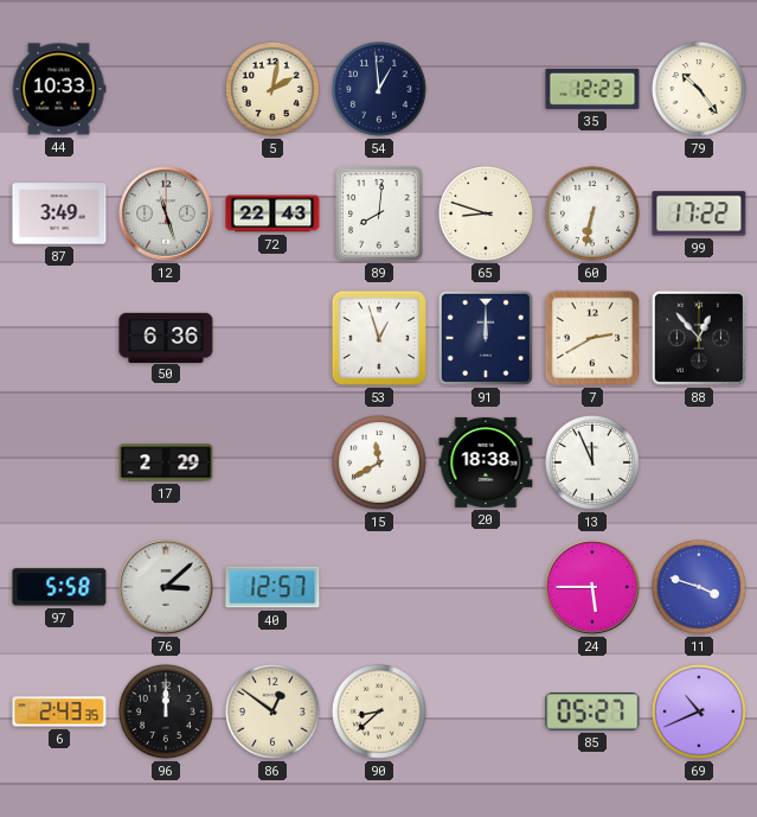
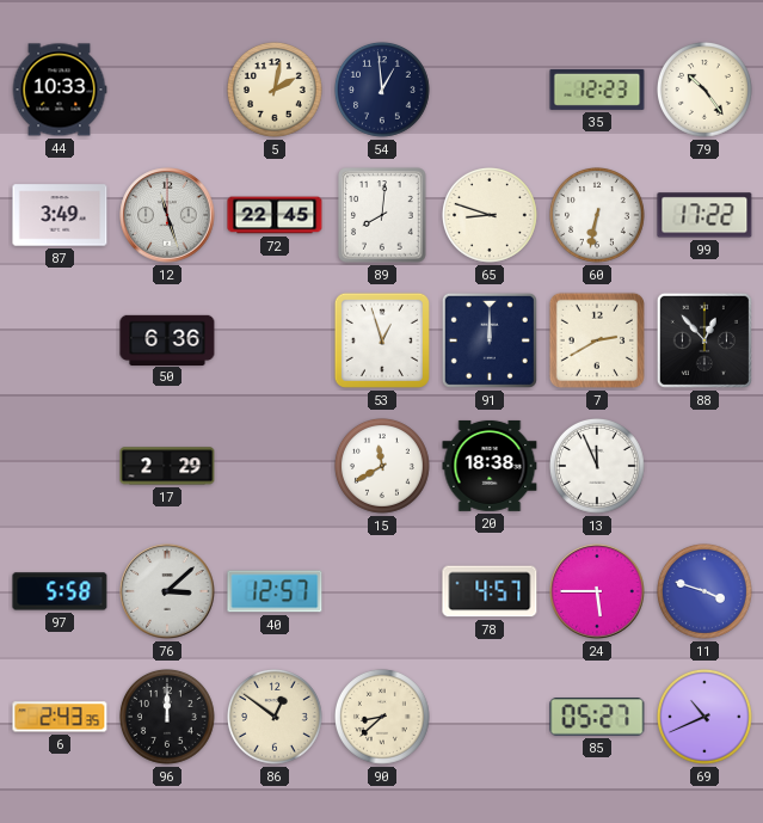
72: 22:43 -> 22:45
78: none -> 4:57
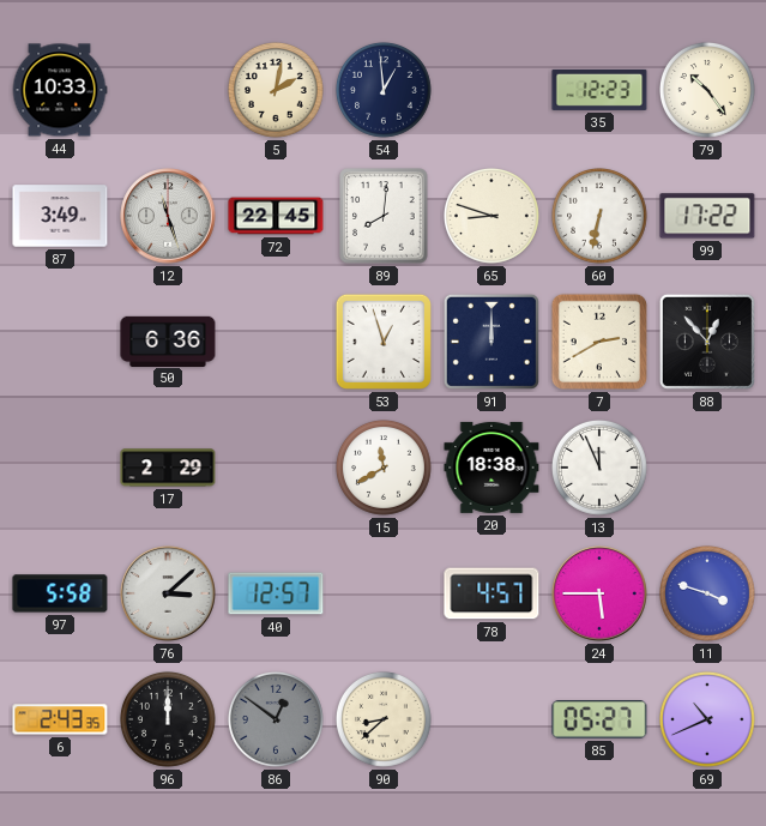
86 dial: cream -> grey
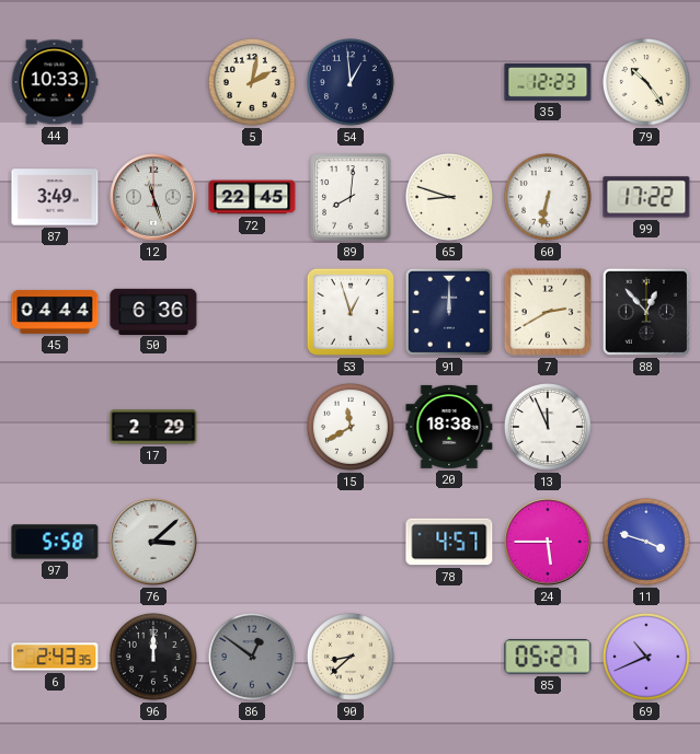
45: none -> 04:44
40: 12:57 -> none
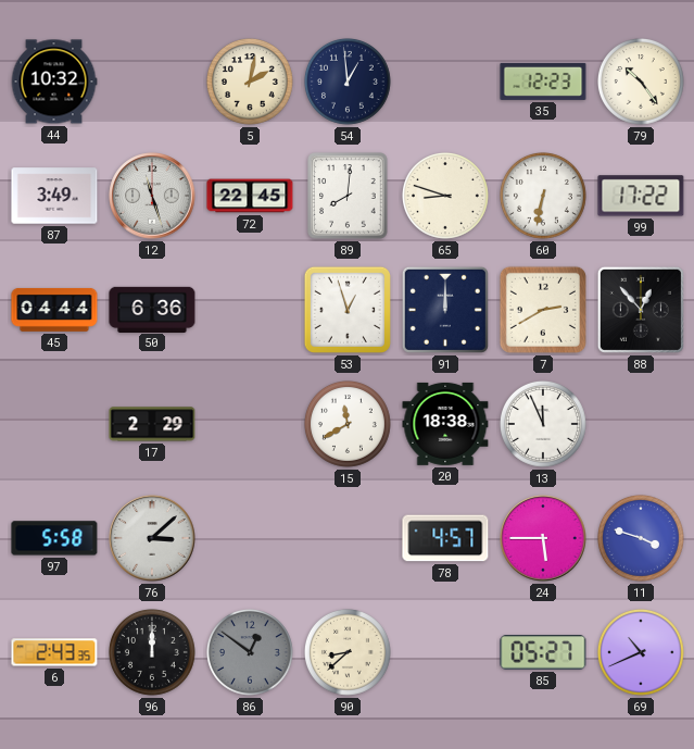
44: 10:33 -> 10:32
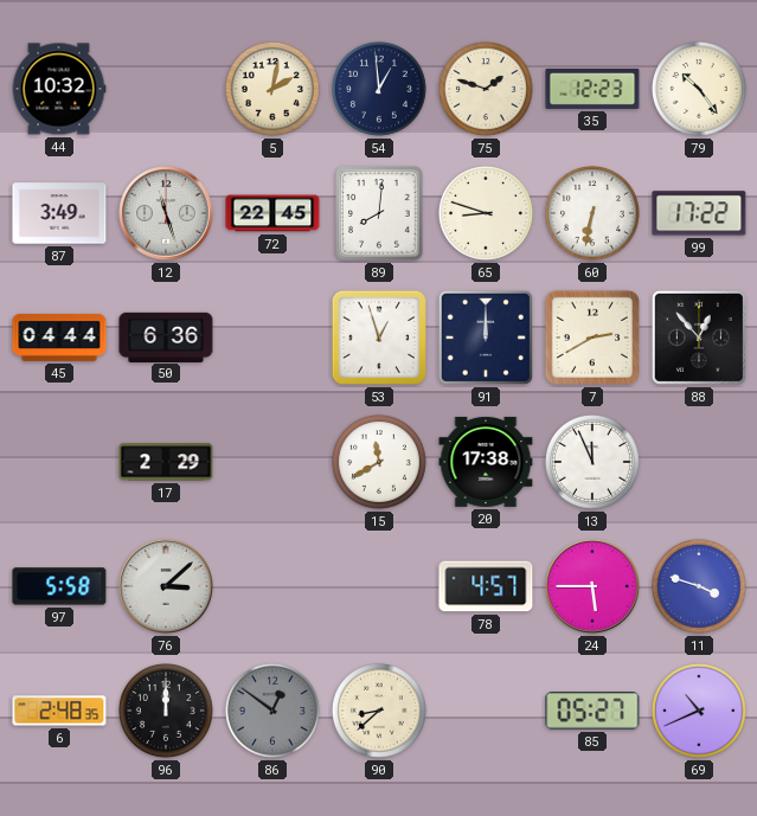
75: none -> 1:48
20: 18:38 -> 17:38
6: 2:43 -> 2:48
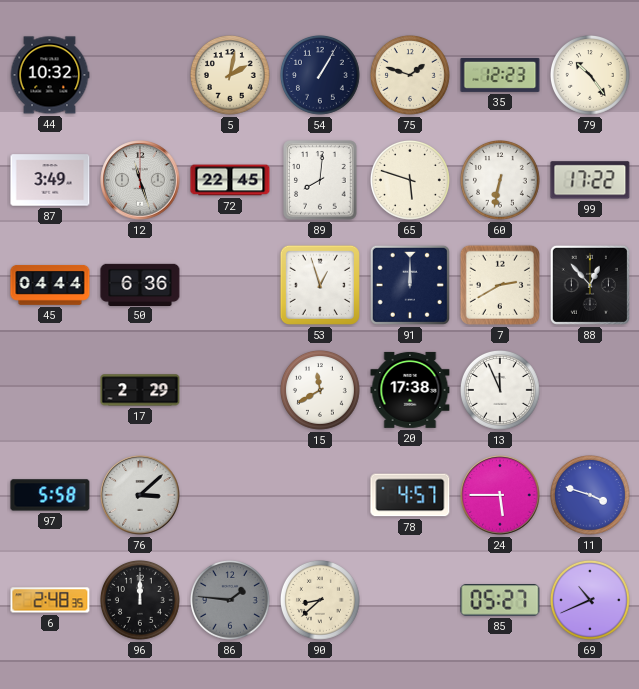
54: 12:59 -> 1:05
65: 8:48 -> 5:48
86: 12:51 -> 1:46
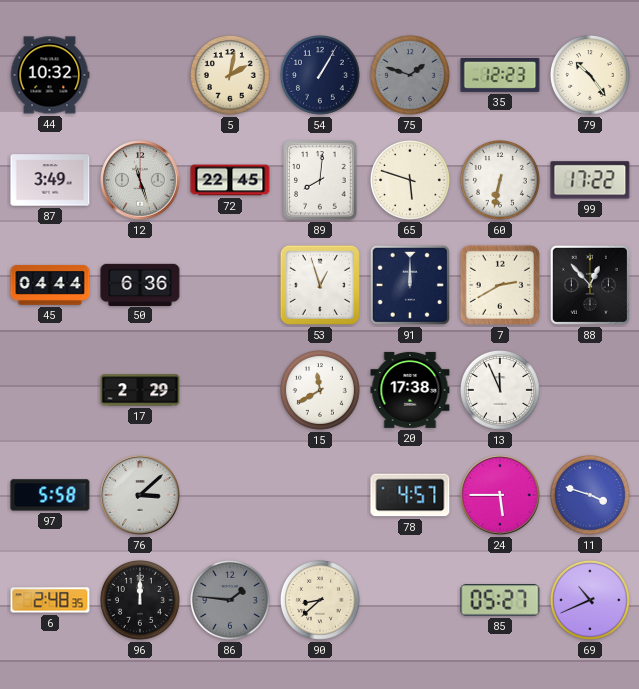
75 dial: cream -> grey
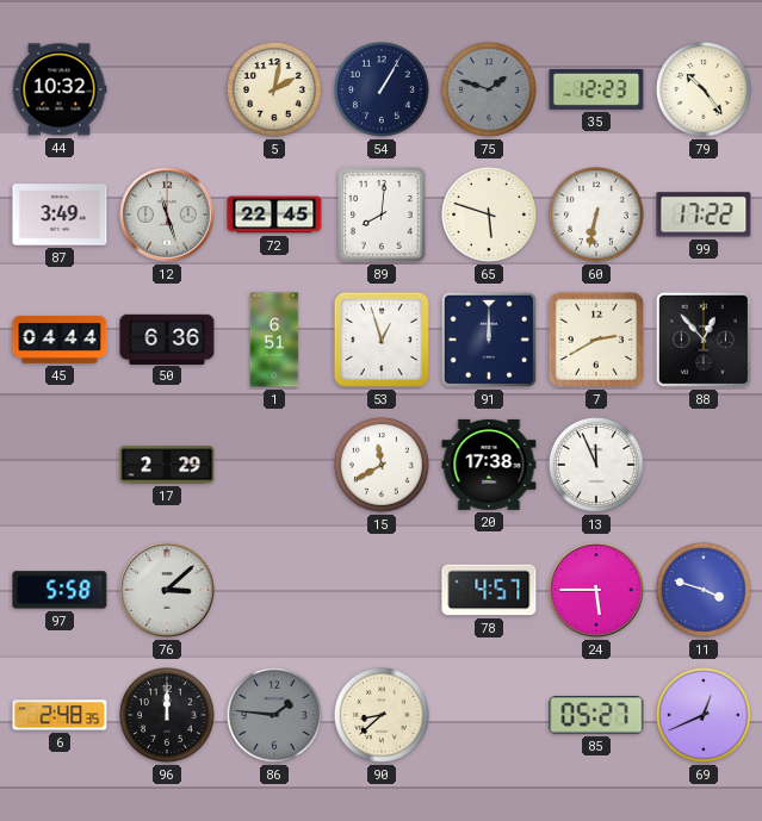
1: none -> 6:51
69: 10:41 -> 12:41
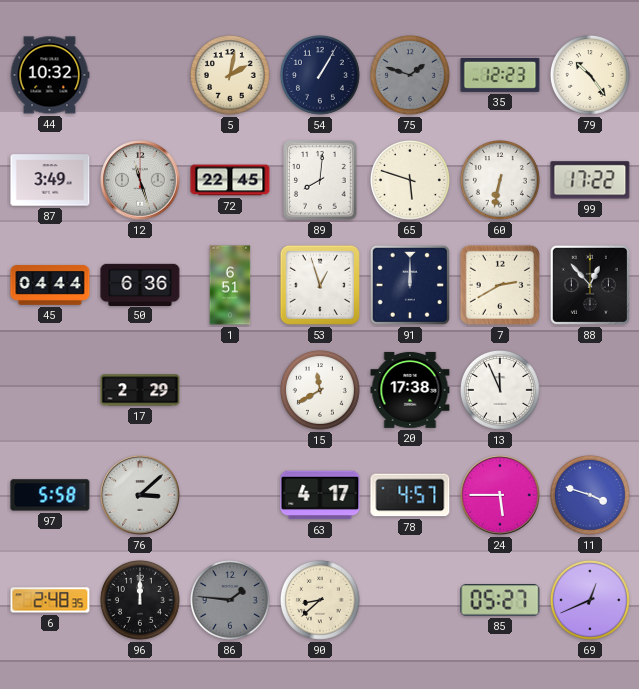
63: none -> 4:17
